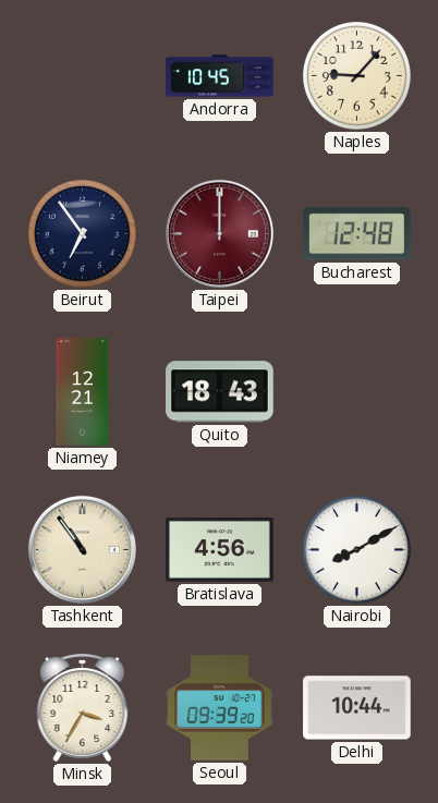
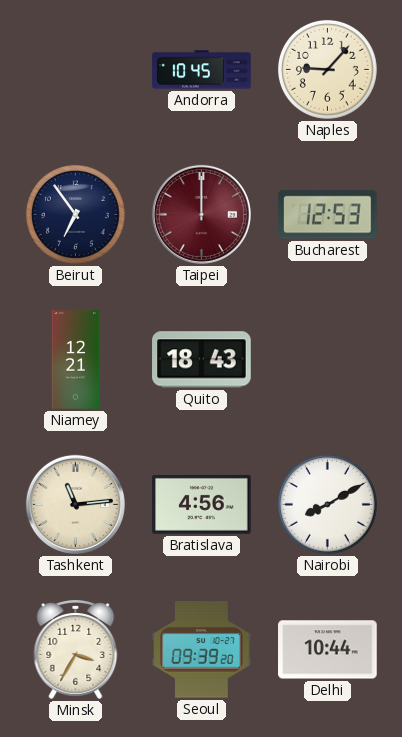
Bucharest: 12:48 -> 12:53
Tashkent: 10:54 -> 11:14
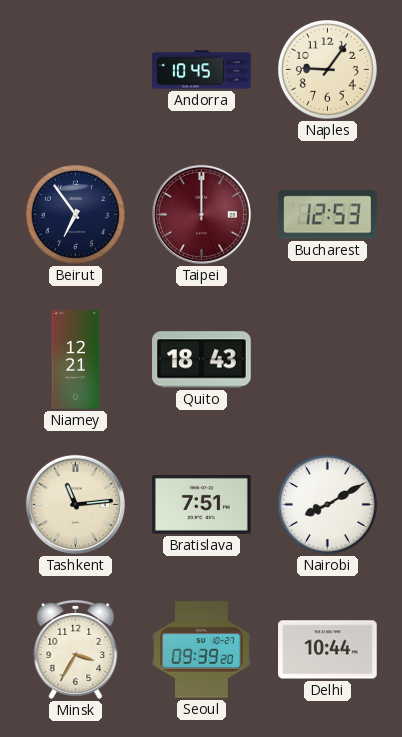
Naples: 9:07 -> 9:06
Bratislava: 4:56 -> 7:51
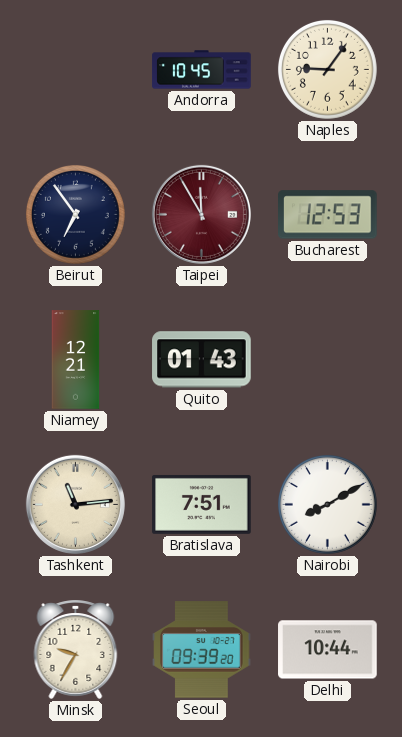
Taipei: 12:00 -> 11:55
Quito: 18:43 -> 01:43
Minsk: 3:35 -> 9:35
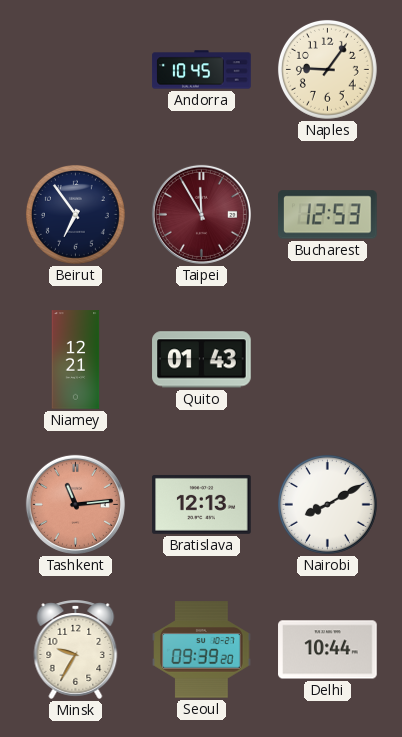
Tashkent dial: cream -> salmon
Bratislava: 7:51 -> 12:13
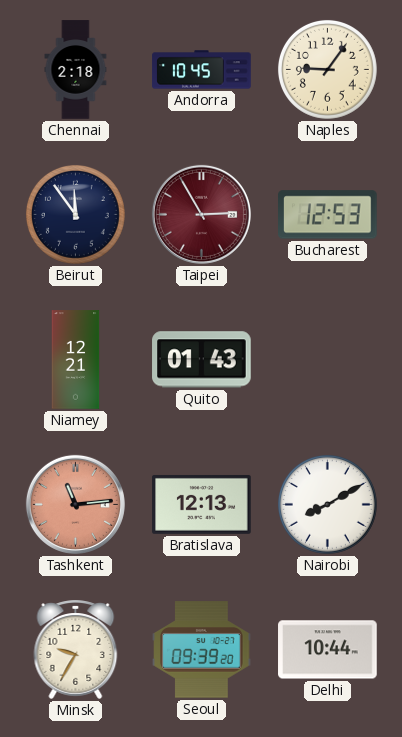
Chennai: none -> 2:18
Beirut: 6:54 -> 11:54
Taipei: 11:55 -> 2:55
